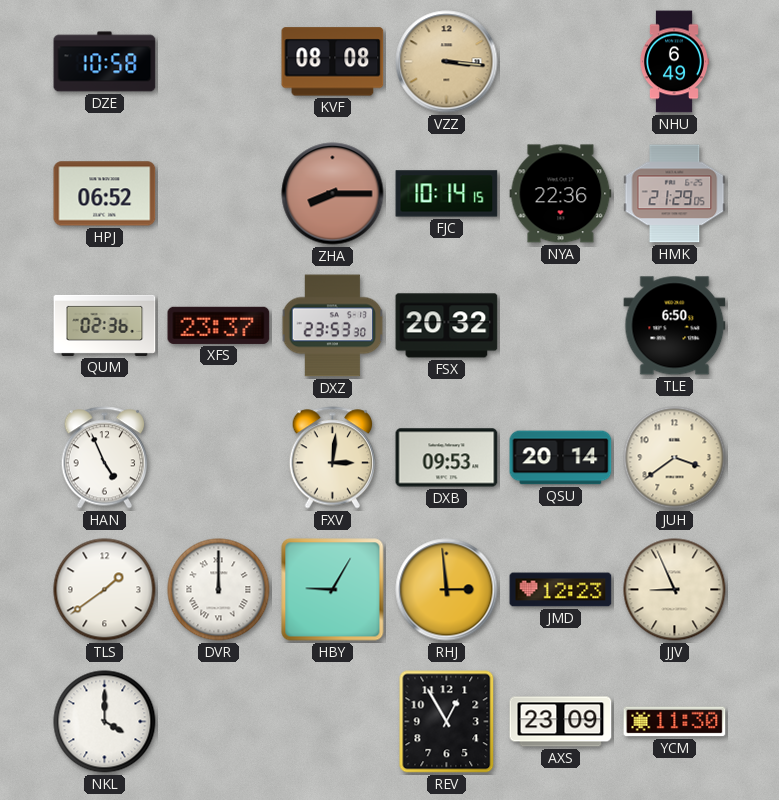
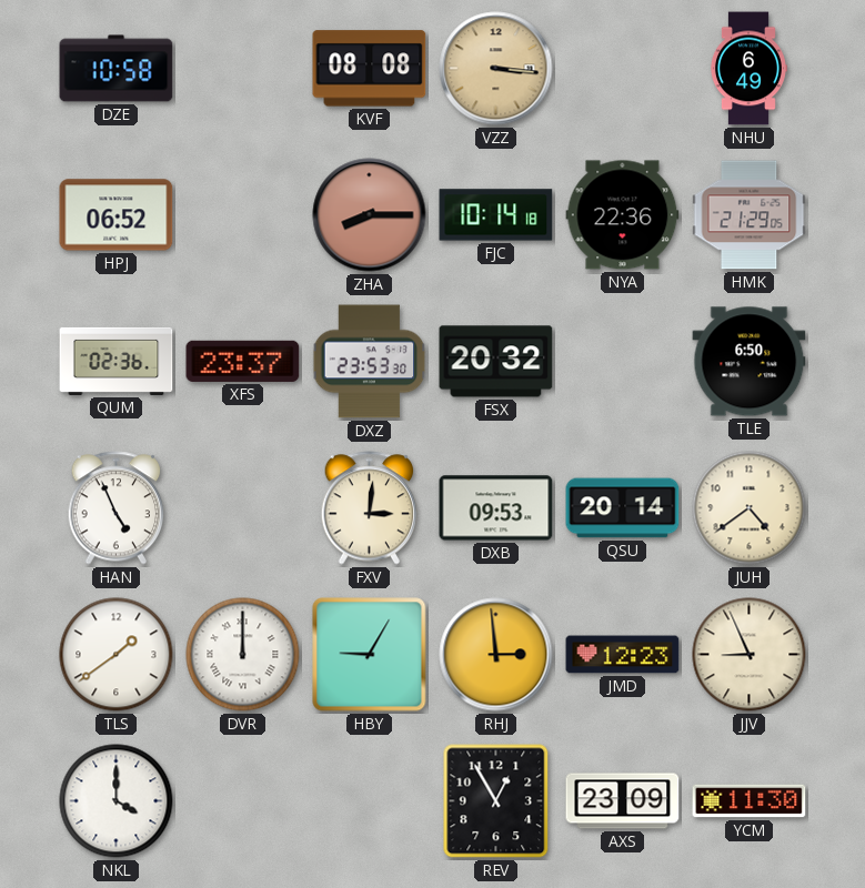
FJC: 10:14:15 -> 10:14:18
JUH: 3:39 -> 4:39
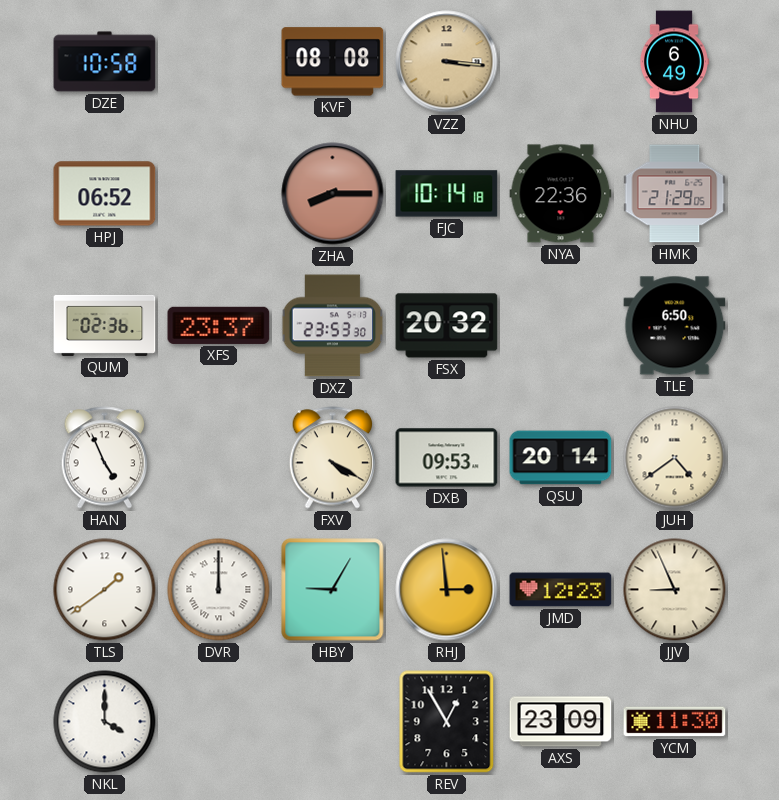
FXV: 3:01 -> 4:20
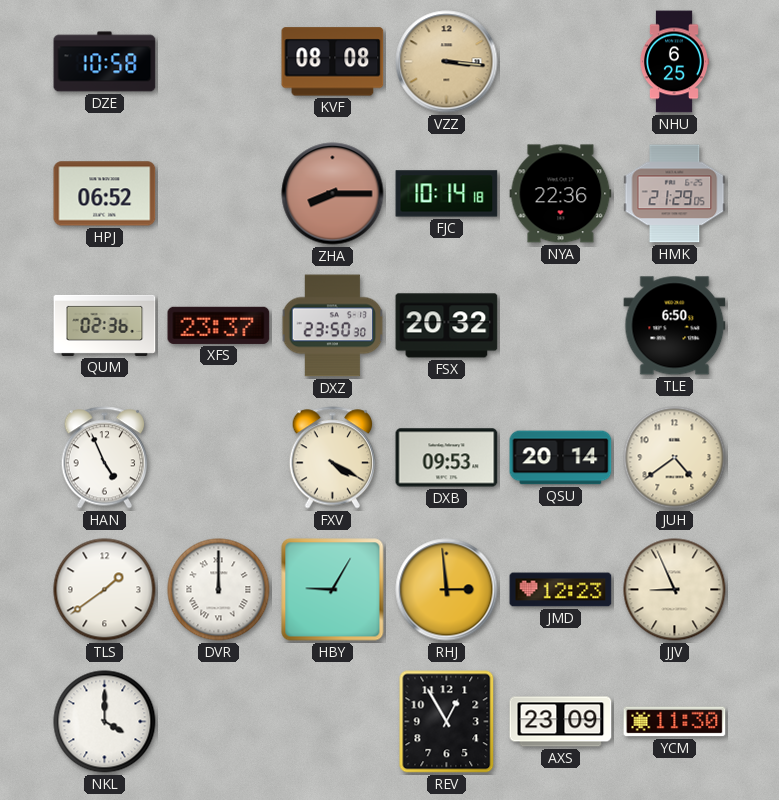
NHU: 6:49 -> 6:25
DXZ: 23:53 -> 23:50
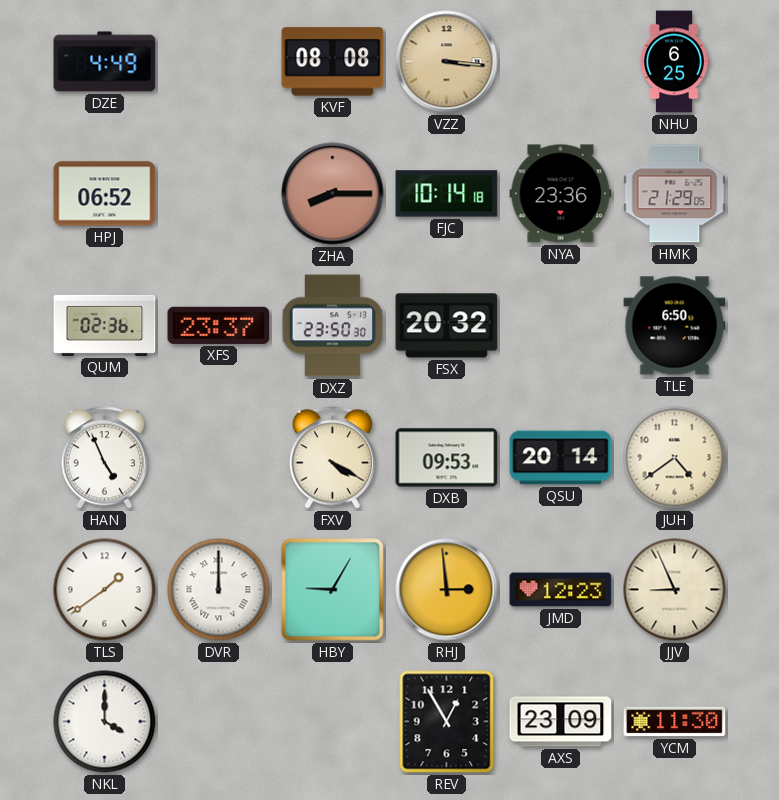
DZE: 10:58 -> 4:49
NYA: 22:36 -> 23:36
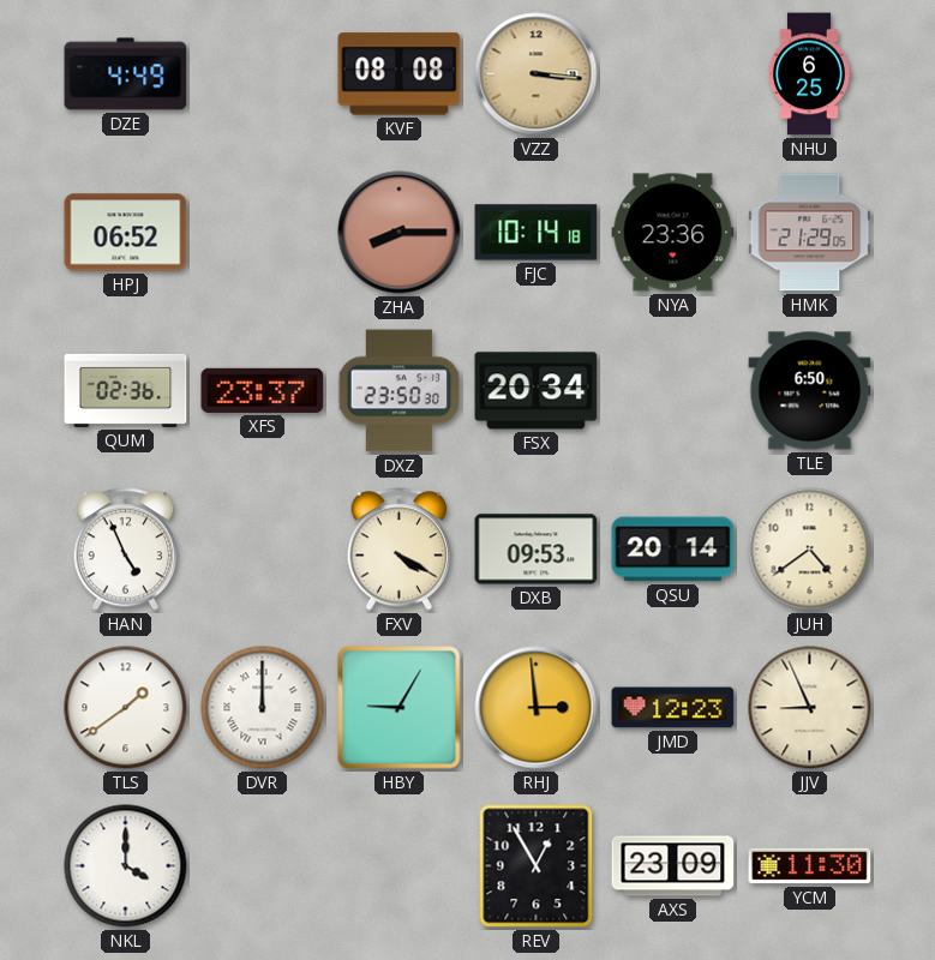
FSX: 20:32 -> 20:34
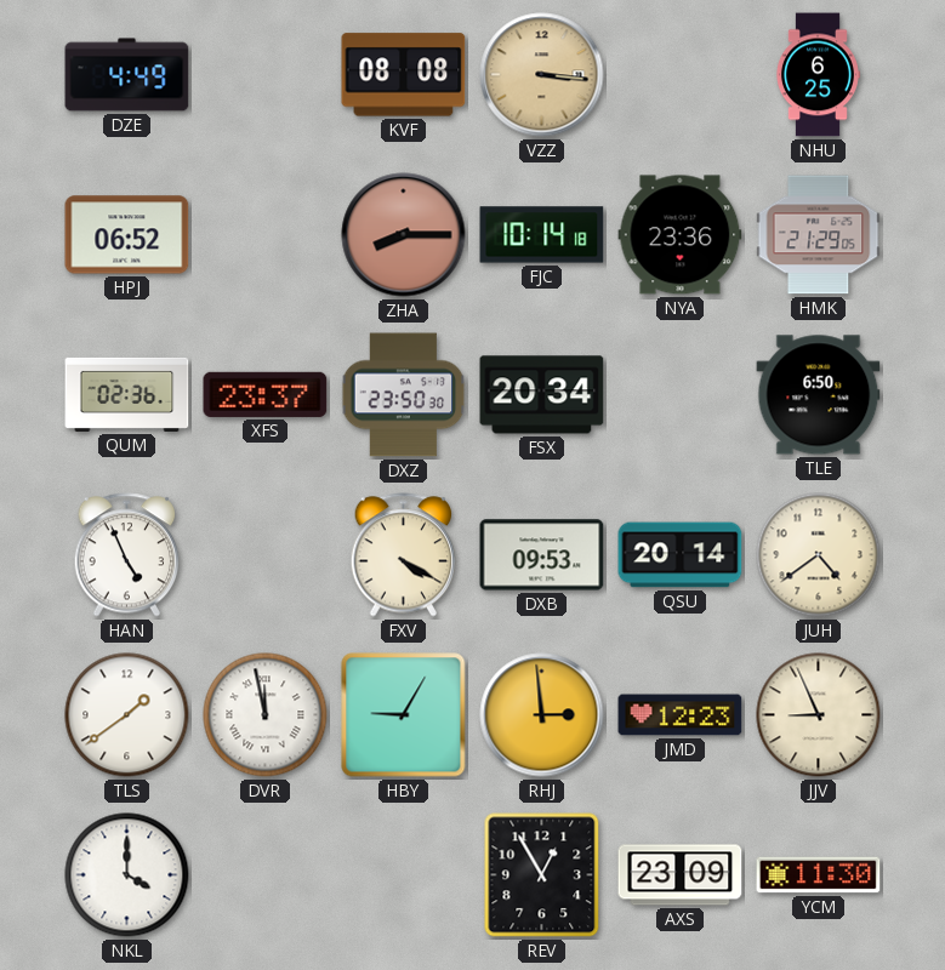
DVR: 12:00 -> 11:58
